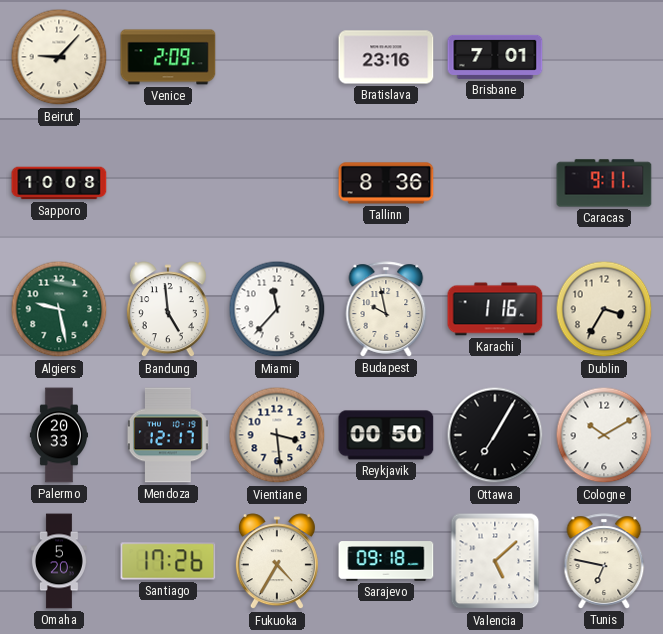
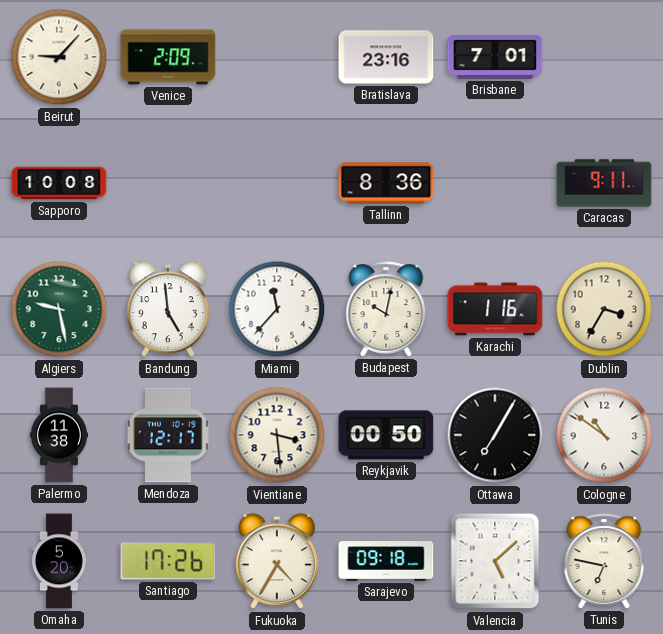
Budapest: 9:58 -> 10:02
Palermo: 20:33 -> 11:38
Cologne: 10:10 -> 10:51
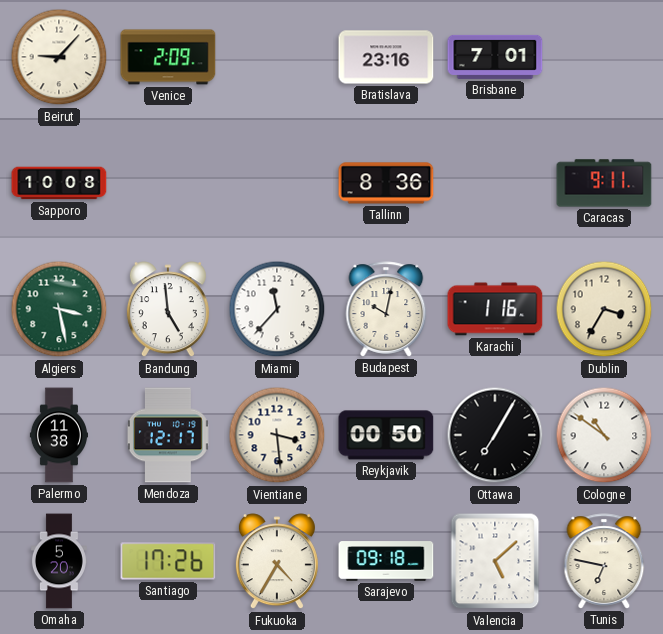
Algiers: 9:28 -> 3:28
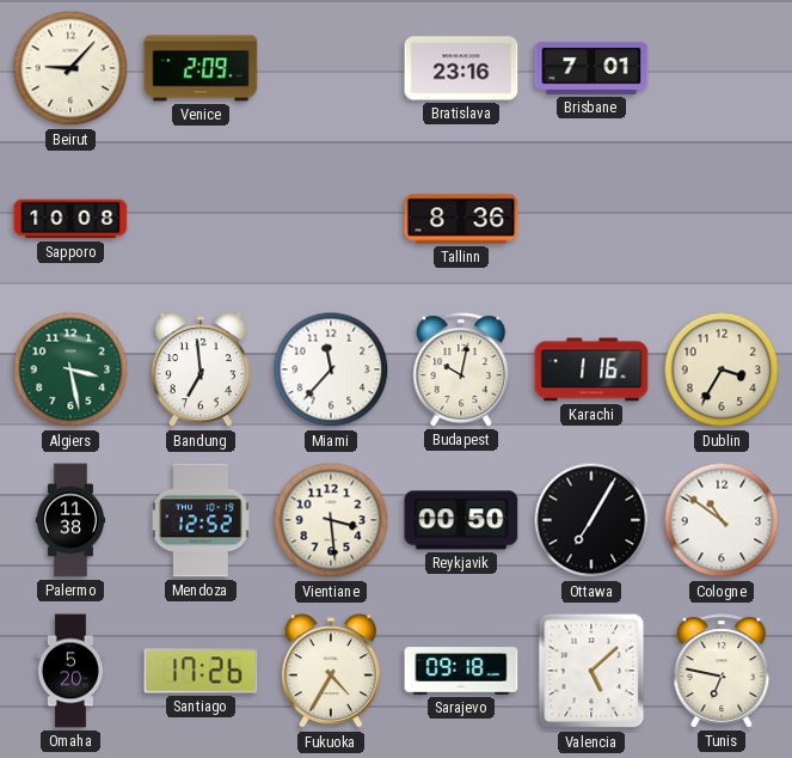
Caracas: 9:11 -> none
Bandung: 4:59 -> 6:59
Mendoza: 12:17 -> 12:52
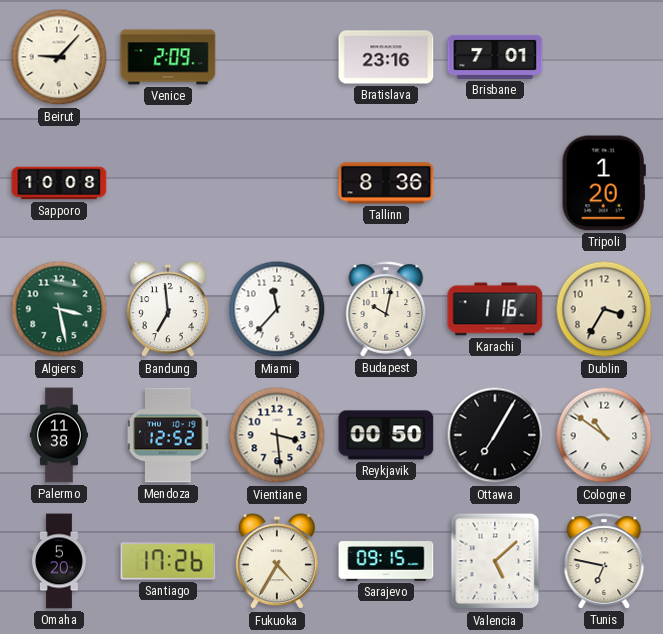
Tripoli: none -> 1:20
Sarajevo: 09:18 -> 09:15
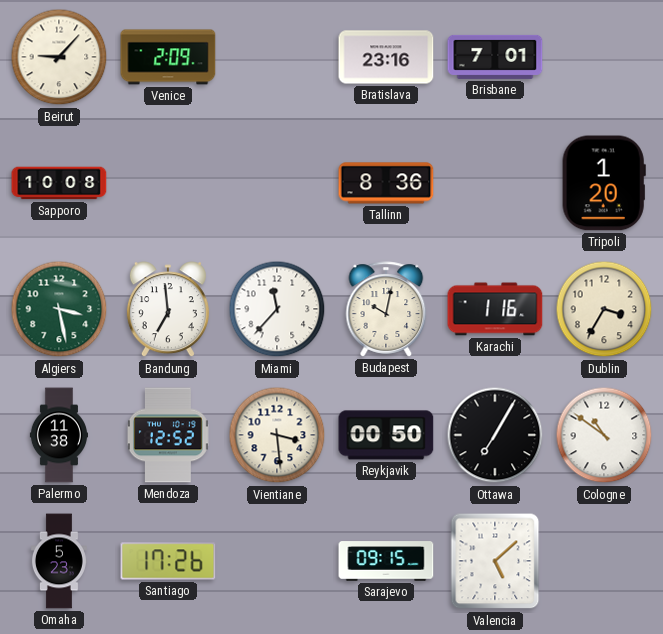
Omaha: 5:20 -> 5:23
Fukuoka: 4:35 -> none
Tunis: 6:47 -> none
